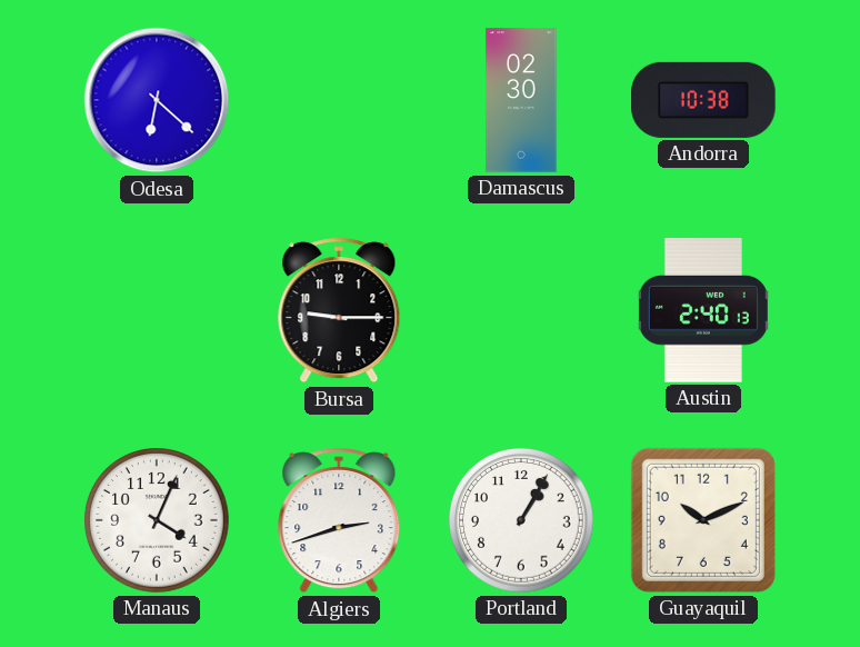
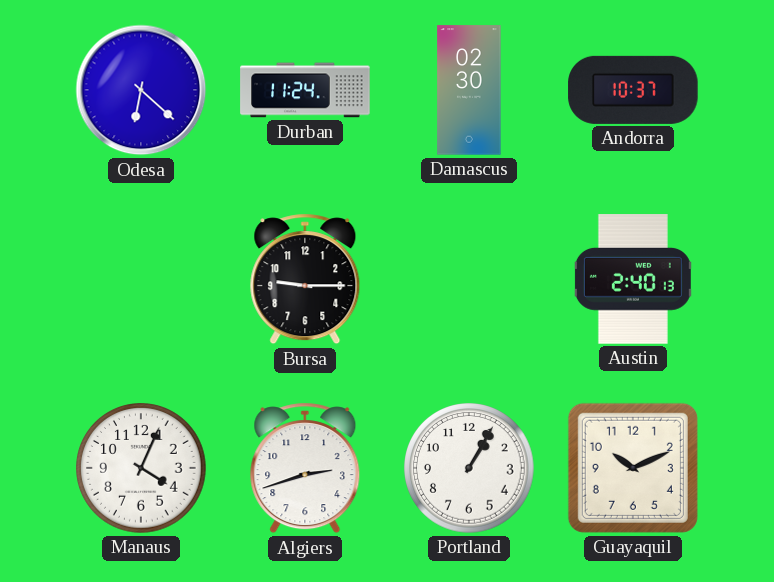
Durban: none -> 11:24
Andorra: 10:38 -> 10:37
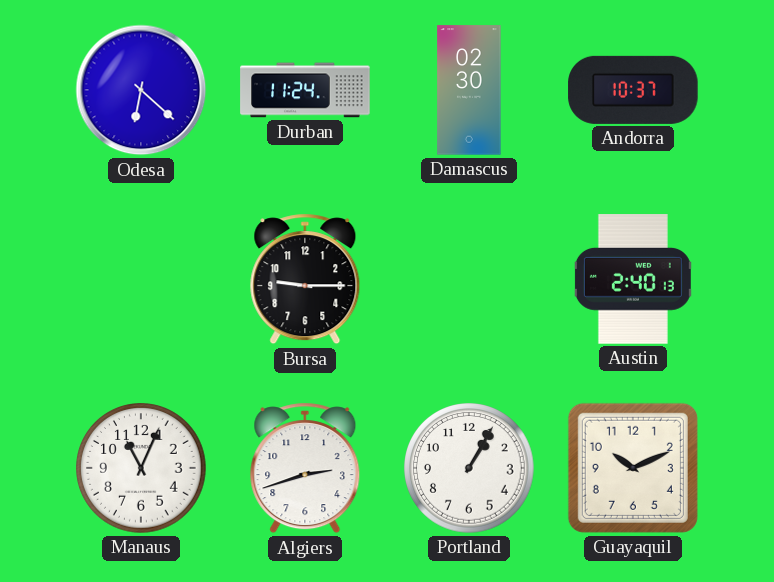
Manaus: 4:04 -> 11:04
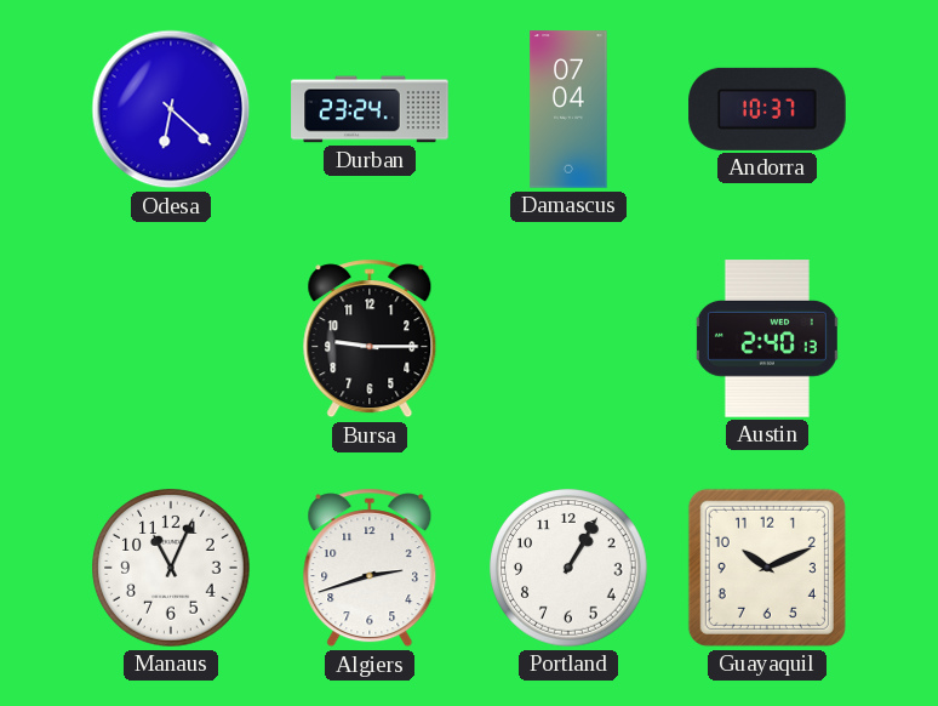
Durban: 11:24 -> 23:24
Damascus: 02:30 -> 07:04
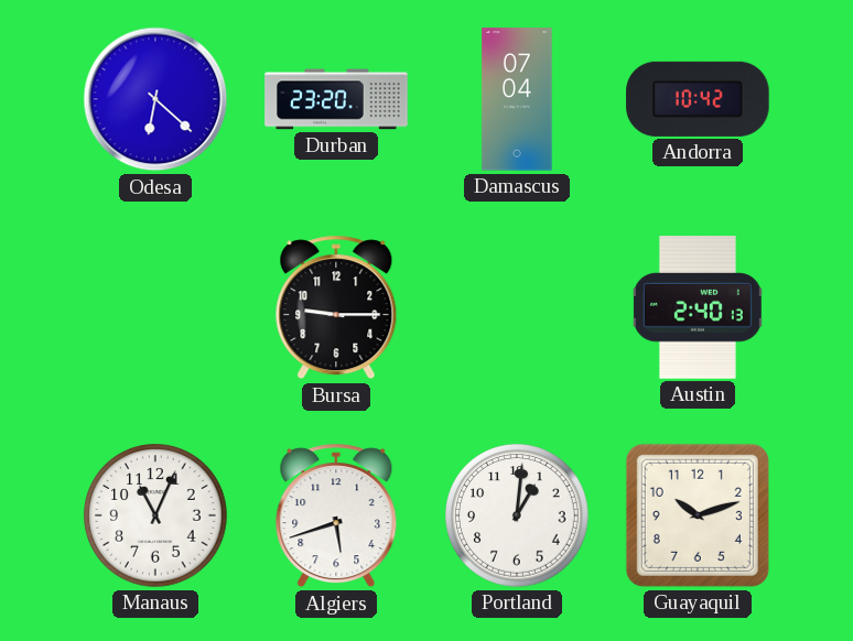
Durban: 23:24 -> 23:20
Andorra: 10:37 -> 10:42
Algiers: 2:42 -> 5:42
Portland: 1:05 -> 1:01
Guayaquil: 10:11 -> 10:12
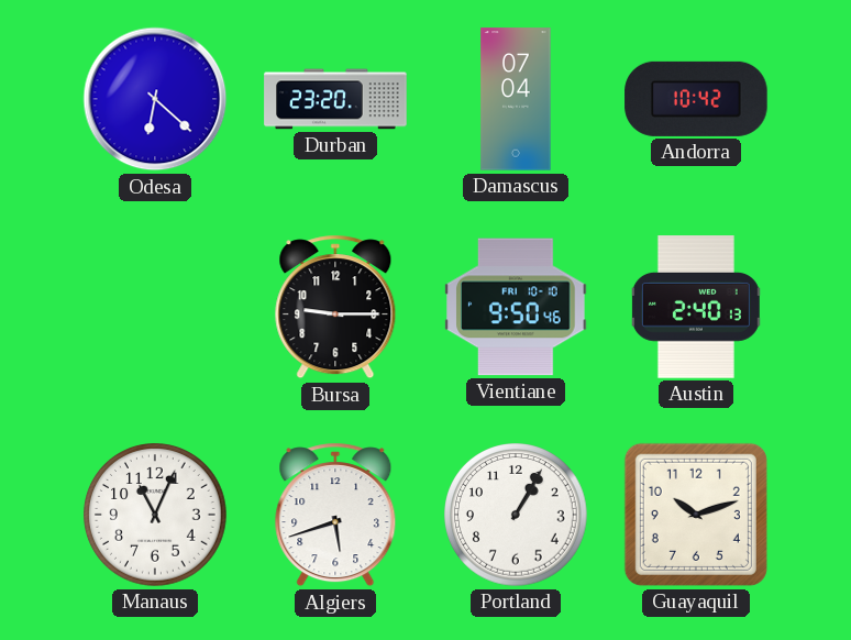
Vientiane: none -> 9:50
Portland: 1:01 -> 1:05
